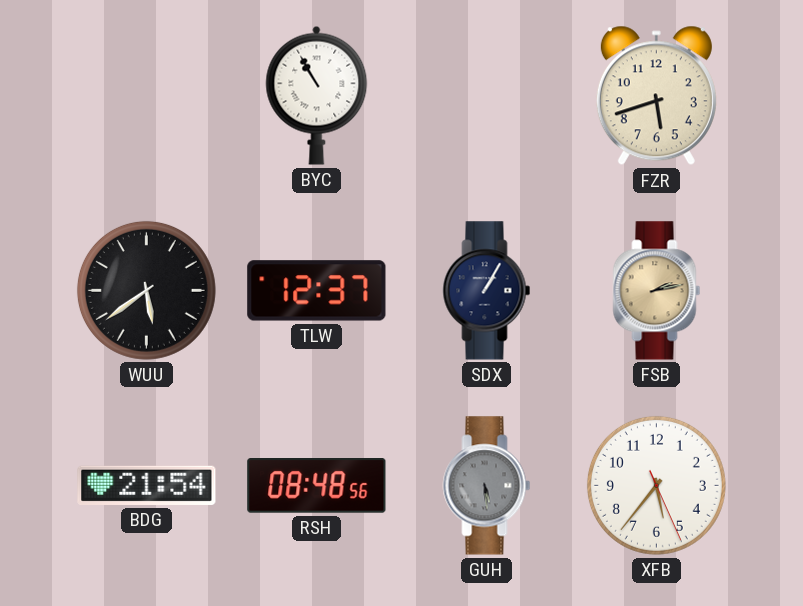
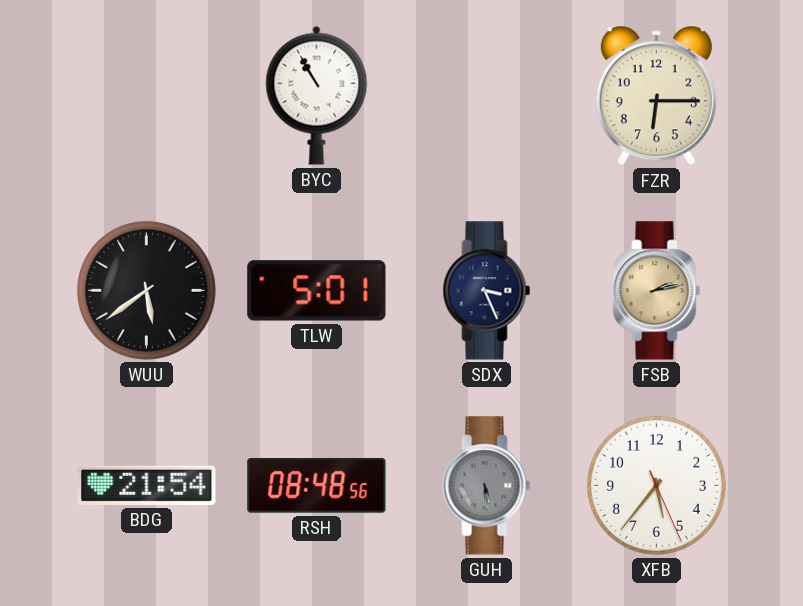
FZR: 5:42 -> 6:15
TLW: 12:37 -> 5:01
SDX: 1:05 -> 3:26
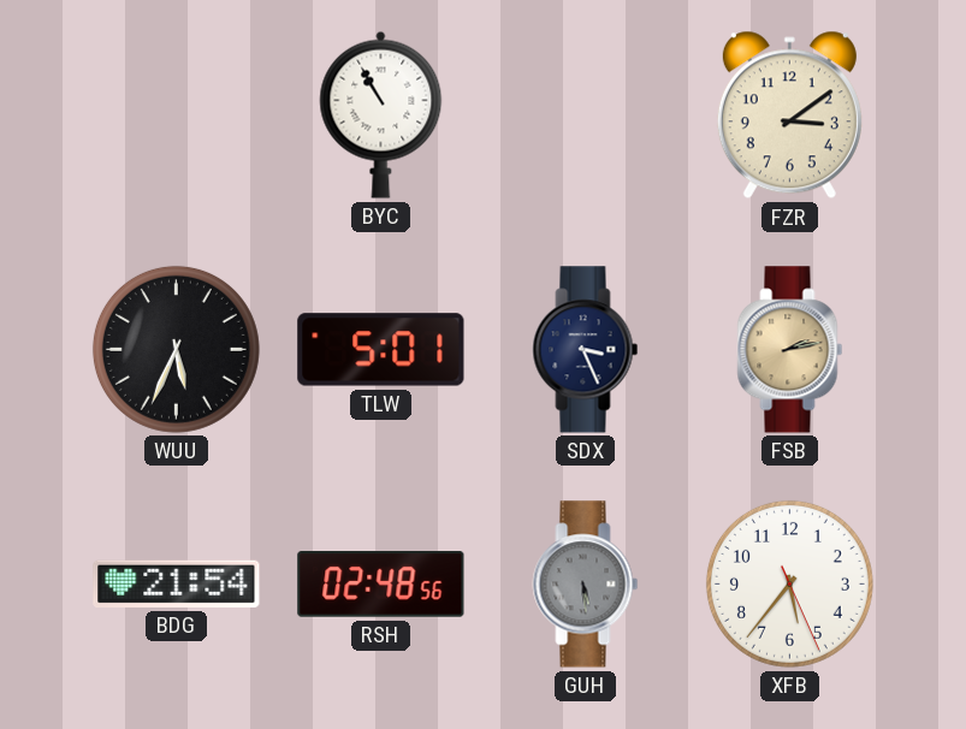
FZR: 6:15 -> 3:09
WUU: 5:39 -> 5:34
RSH: 08:48 -> 02:48
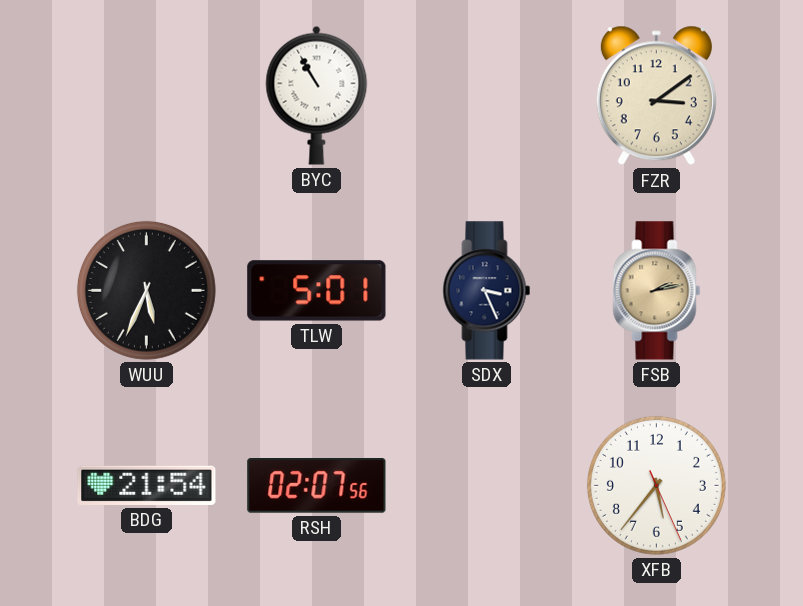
RSH: 02:48 -> 02:07
GUH: 5:29 -> none
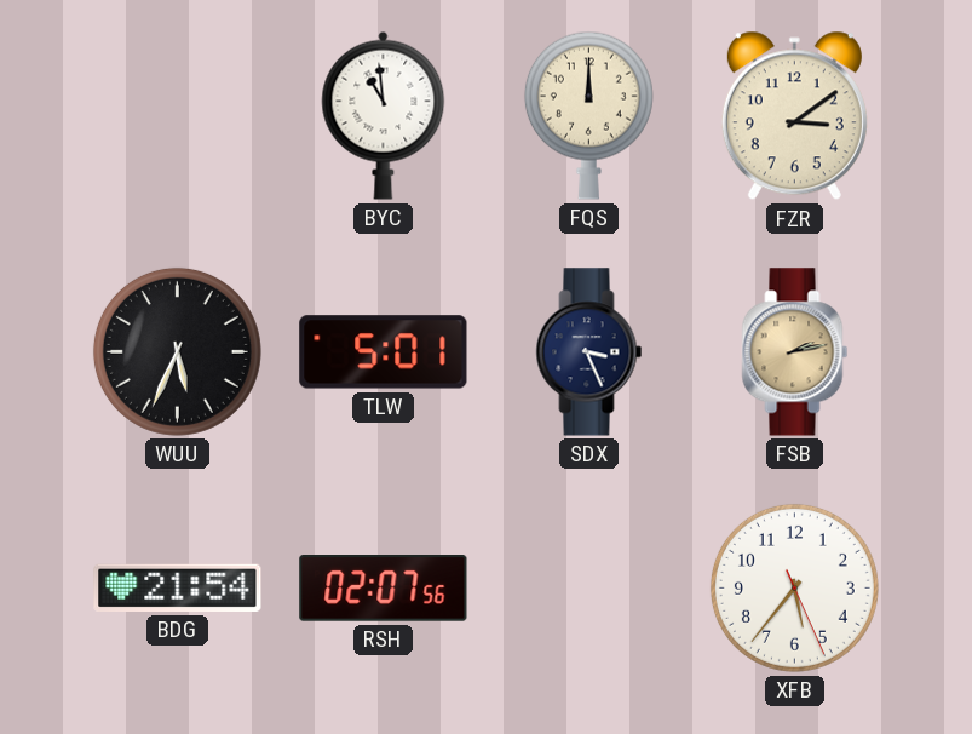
BYC: 10:55 -> 10:59
FQS: none -> 12:00
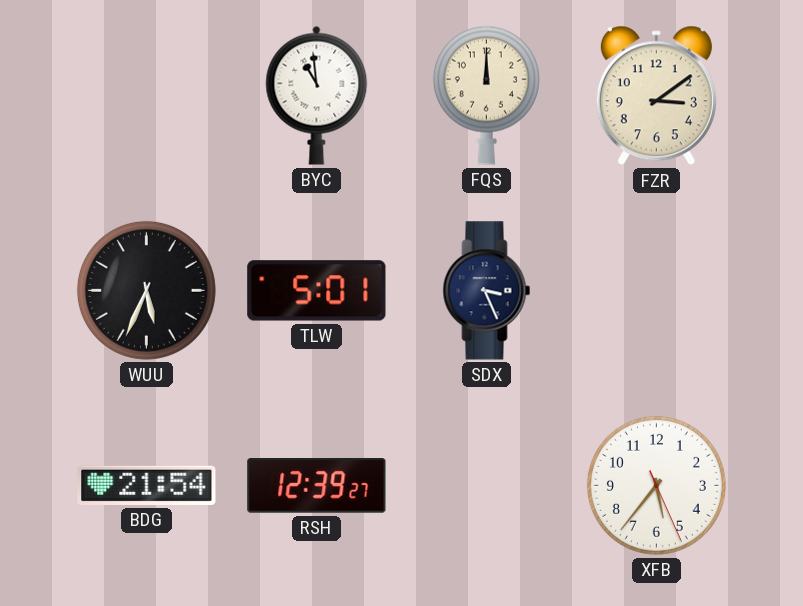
FSB: 2:13 -> none
RSH: 02:07 -> 12:39
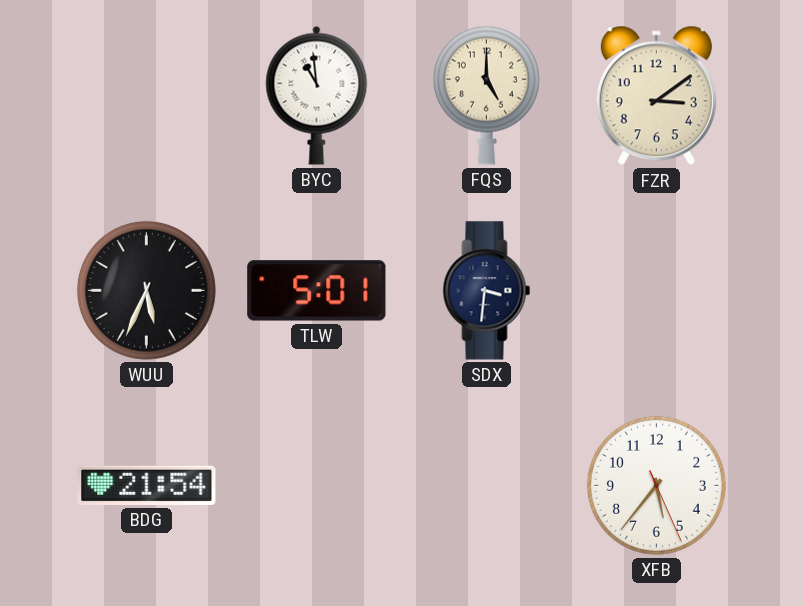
FQS: 12:00 -> 5:00
SDX: 3:26 -> 3:31
RSH: 12:39 -> none
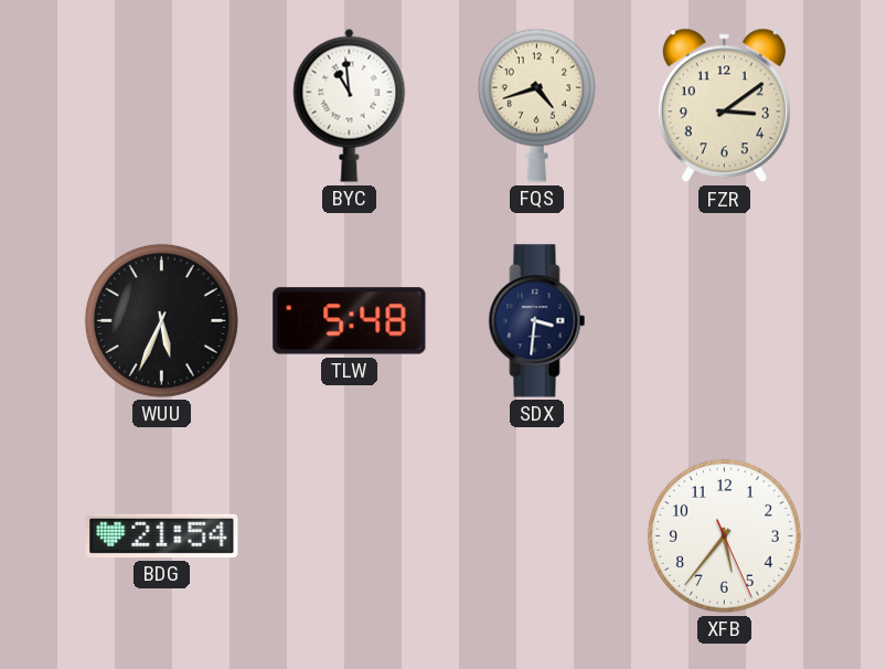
FQS: 5:00 -> 4:42
TLW: 5:01 -> 5:48
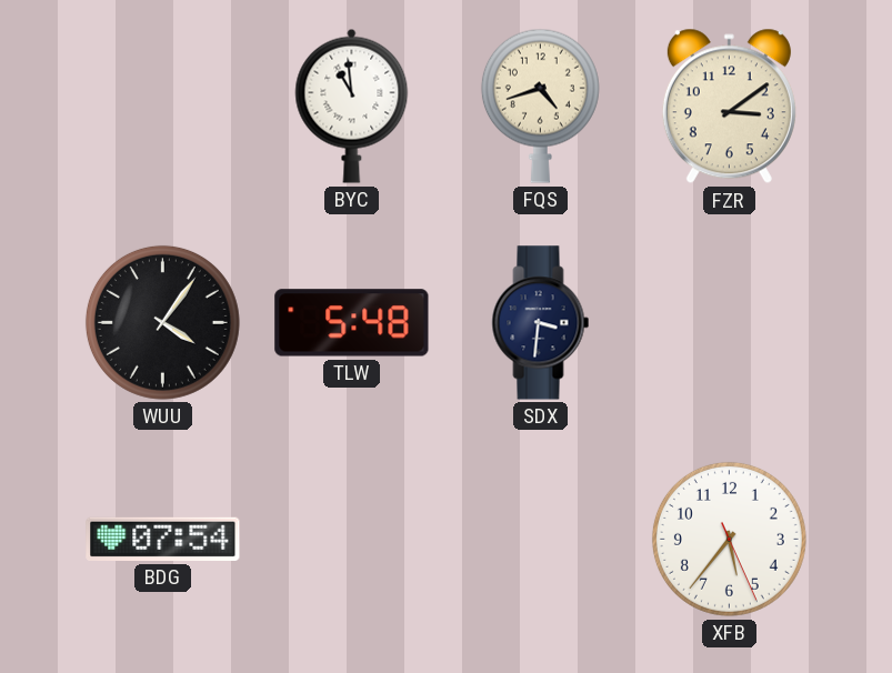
WUU: 5:34 -> 4:06
BDG: 21:54 -> 07:54
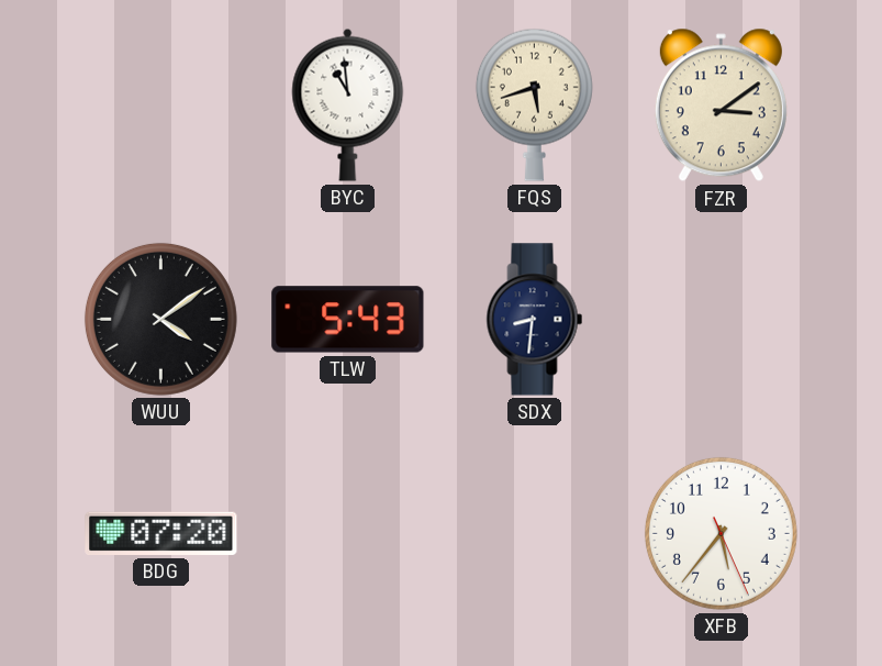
FQS: 4:42 -> 5:42
WUU: 4:06 -> 4:09
TLW: 5:48 -> 5:43
SDX: 3:31 -> 8:31
BDG: 07:54 -> 07:20
